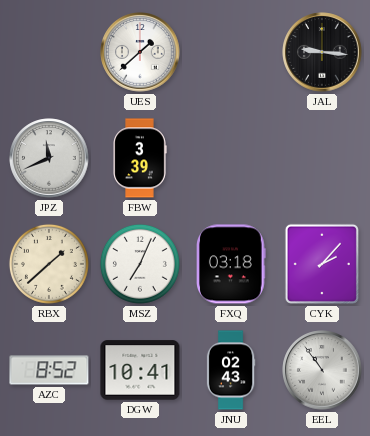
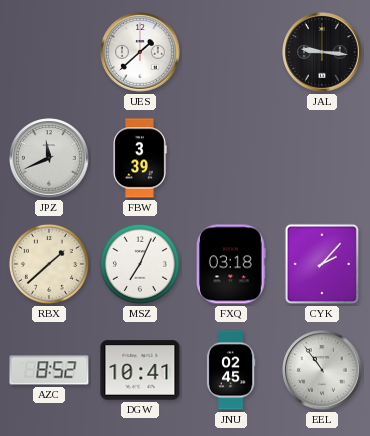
JNU: 02:43 -> 02:45
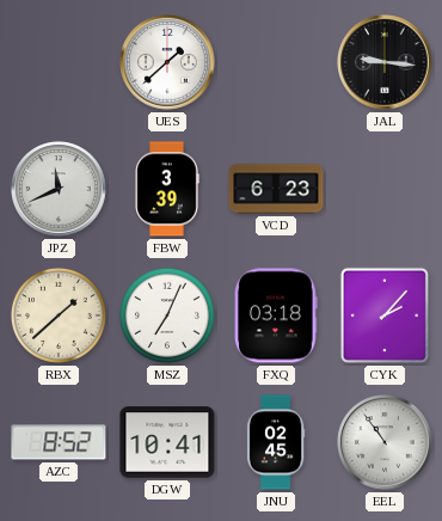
VCD: none -> 6:23
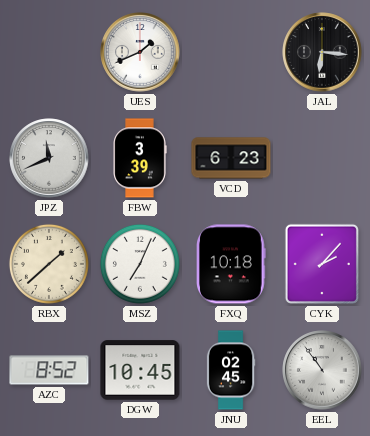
UES: 1:38 -> 1:41
JAL: 9:16 -> 6:16
FXQ: 03:18 -> 10:18
DGW: 10:41 -> 10:45
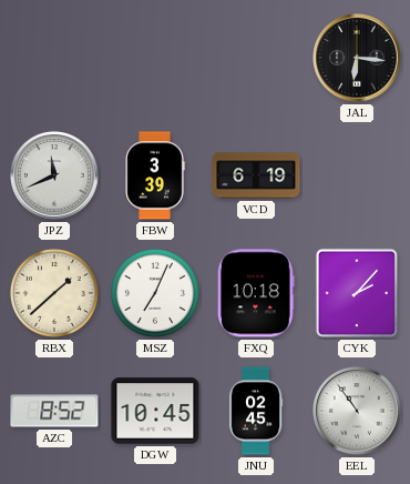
UES: 1:41 -> none
VCD: 6:23 -> 6:19
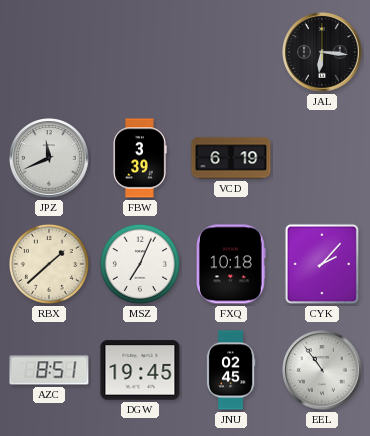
AZC: 8:52 -> 8:51
DGW: 10:45 -> 19:45
